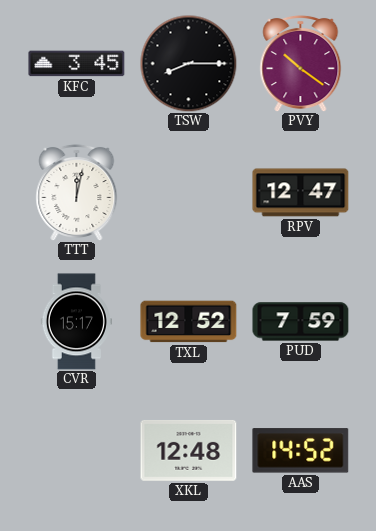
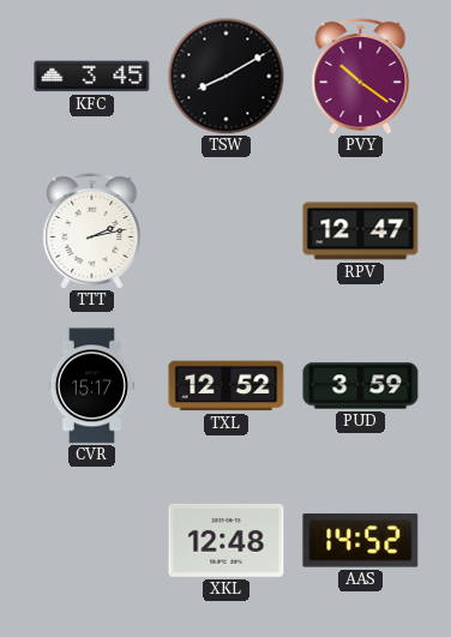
TSW: 8:15 -> 8:10
TTT: 12:02 -> 2:13
PUD: 7:59 -> 3:59
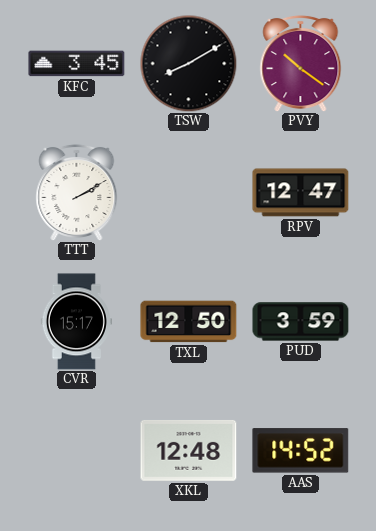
TTT: 2:13 -> 2:10
TXL: 12:52 -> 12:50
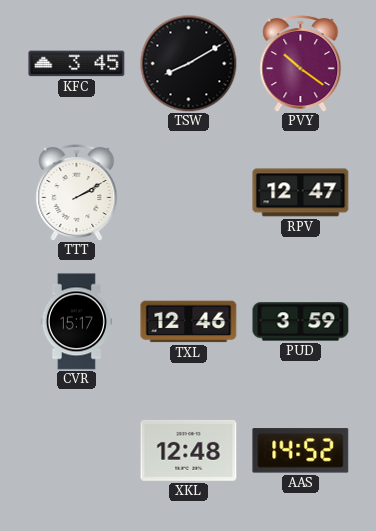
TXL: 12:50 -> 12:46
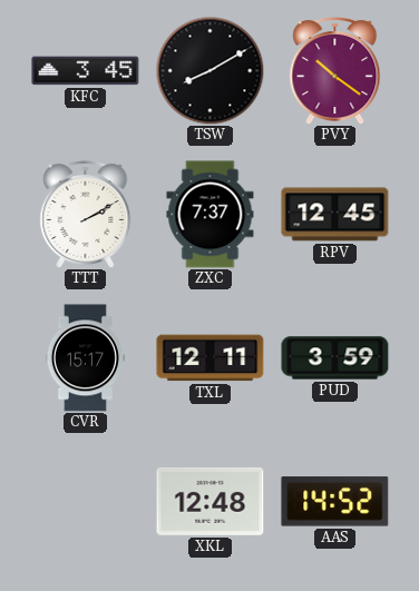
ZXC: none -> 7:37
RPV: 12:47 -> 12:45
TXL: 12:46 -> 12:11
